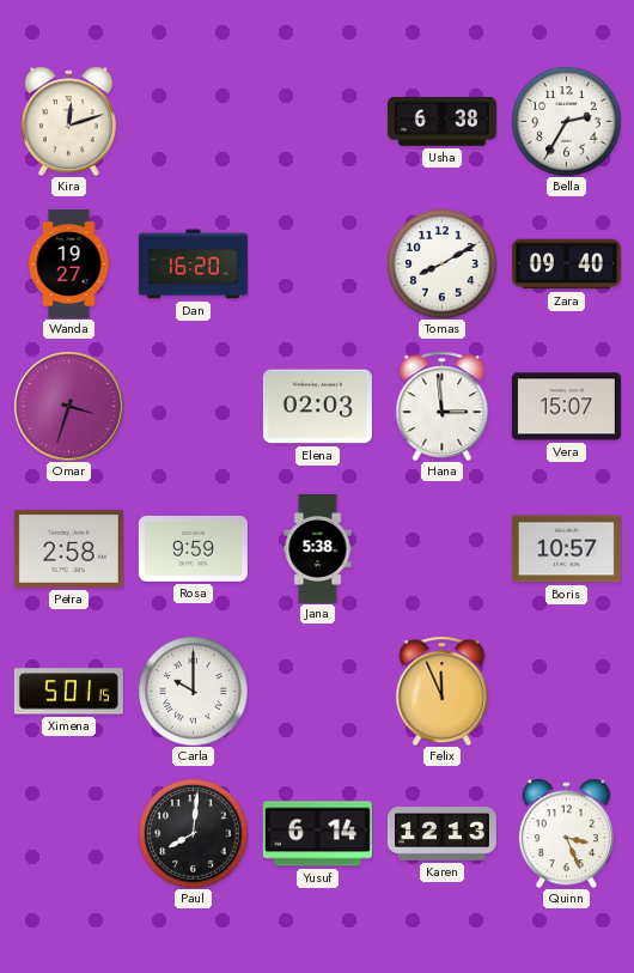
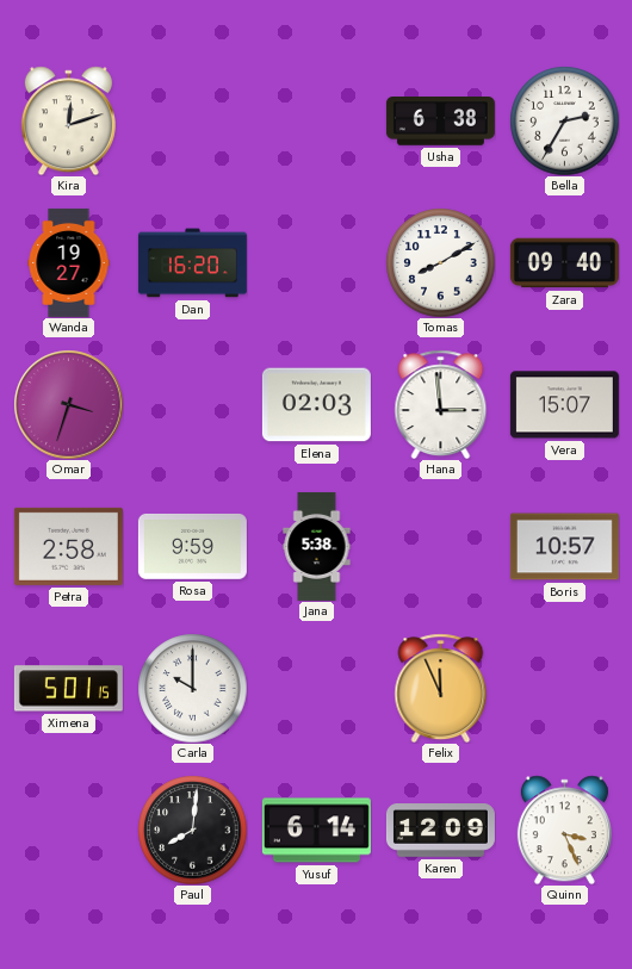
Karen: 12:13 -> 12:09
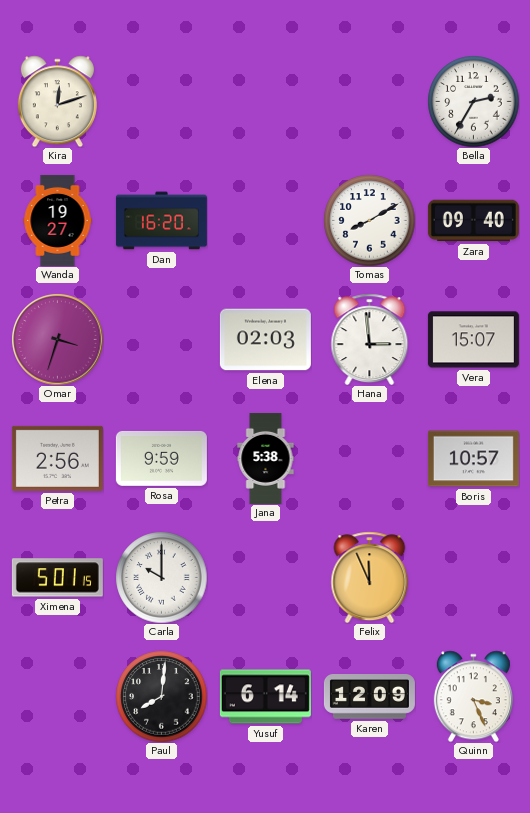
Usha: 6:38 -> none
Petra: 2:58 -> 2:56
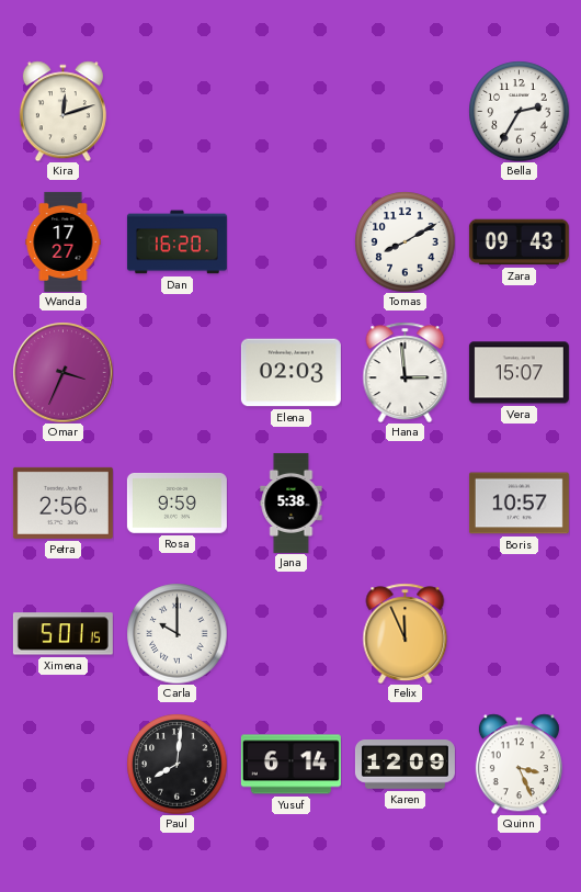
Wanda: 19:27 -> 17:27
Zara: 09:40 -> 09:43
Omar: 3:33 -> 3:34
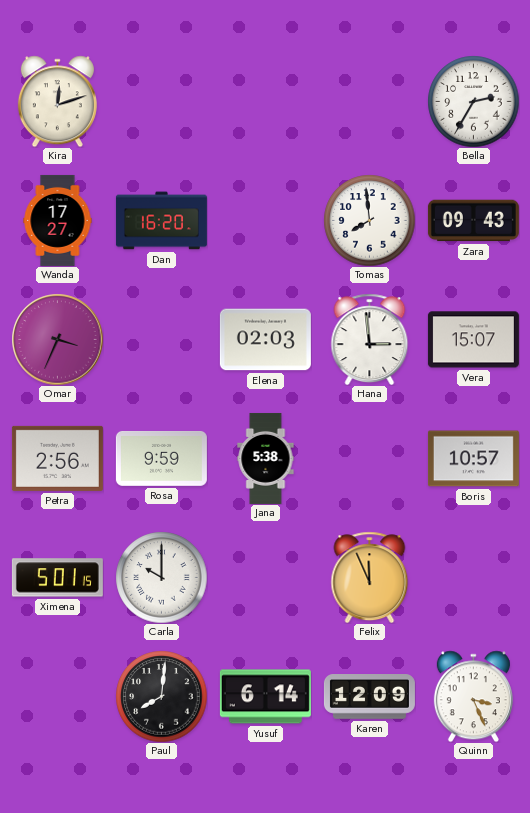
Tomas: 8:10 -> 7:59
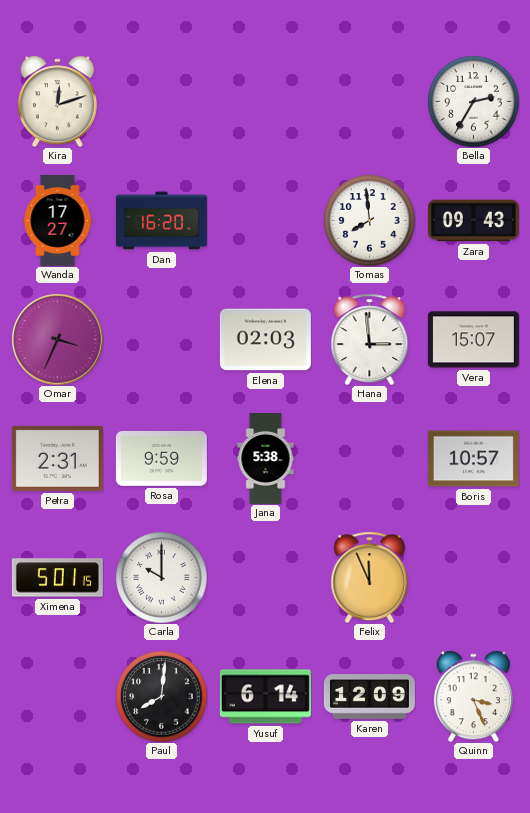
Petra: 2:56 -> 2:31
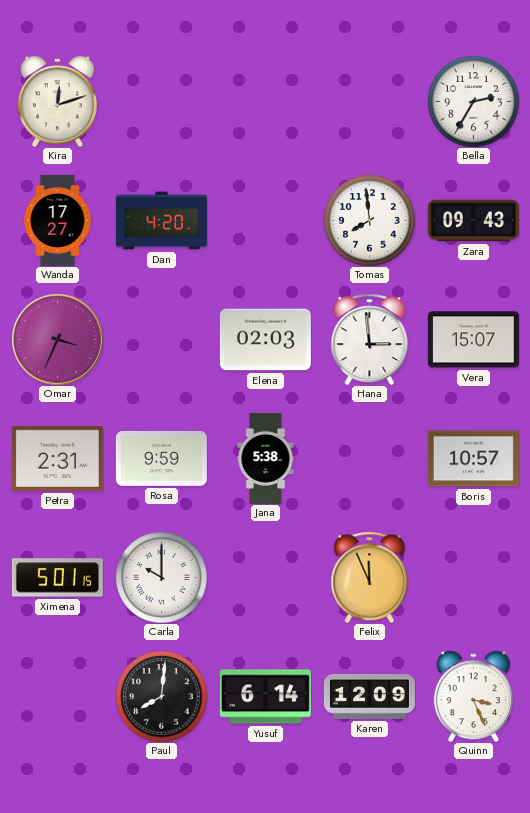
Dan: 16:20 -> 4:20
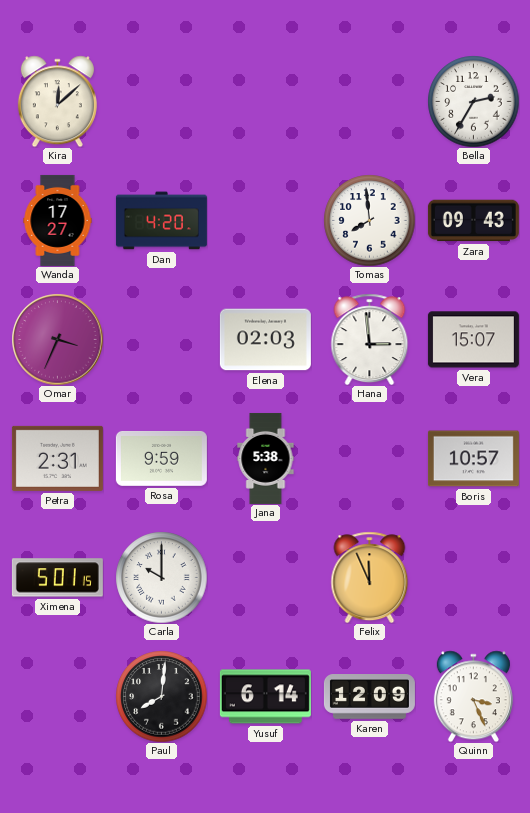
Kira: 12:12 -> 12:08
